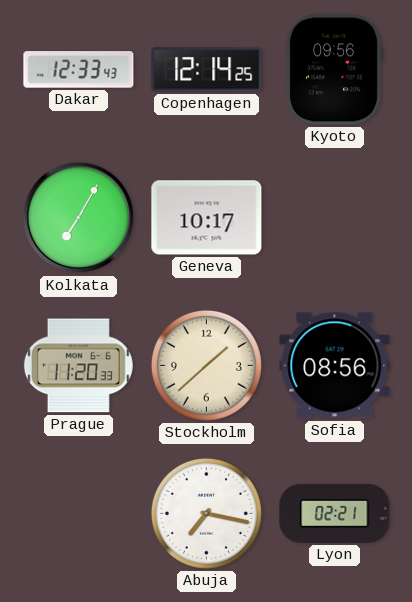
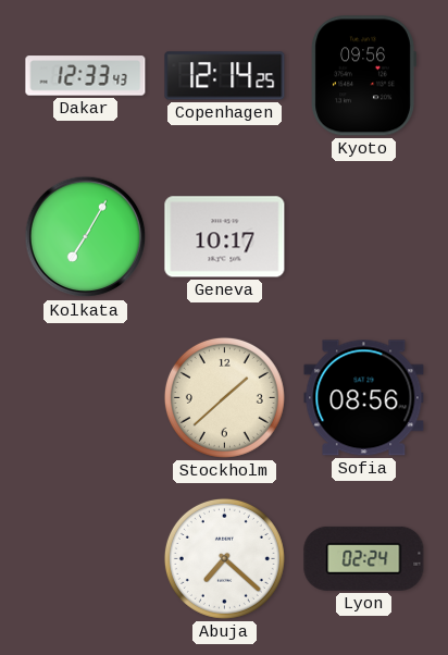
Prague: 11:20 -> none
Abuja: 7:17 -> 7:22
Lyon: 02:21 -> 02:24
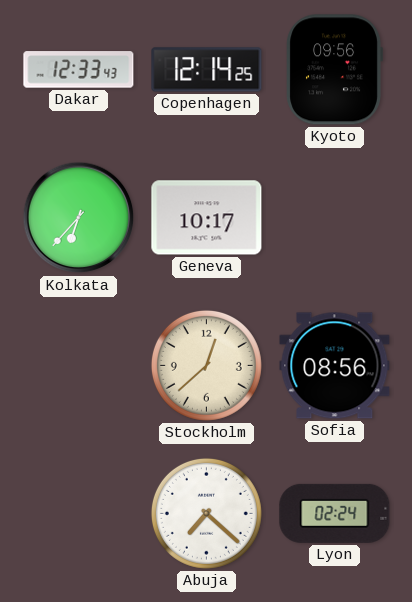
Kolkata: 7:05 -> 6:37
Stockholm: 1:38 -> 12:38
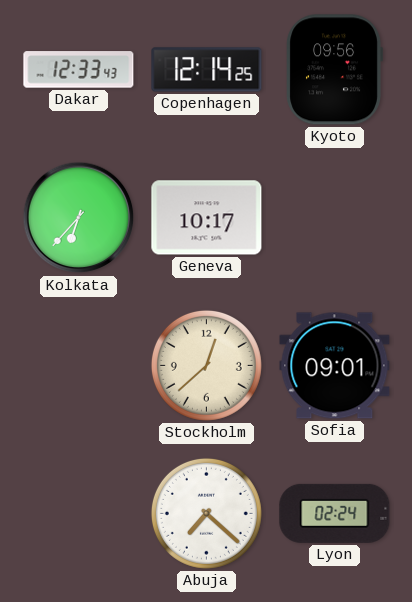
Sofia: 08:56 -> 09:01
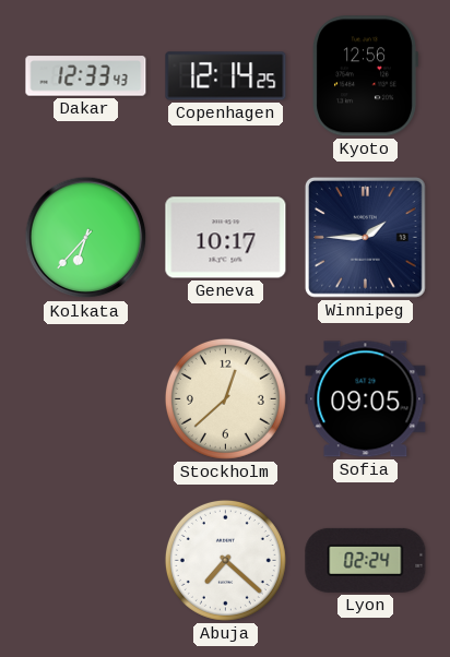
Kyoto: 09:56 -> 12:56
Winnipeg: none -> 1:45
Sofia: 09:01 -> 09:05
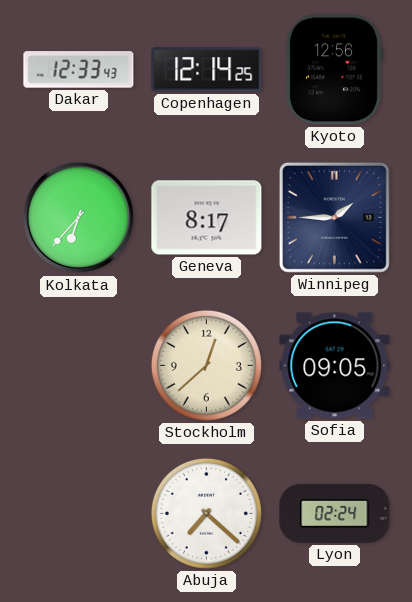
Geneva: 10:17 -> 8:17
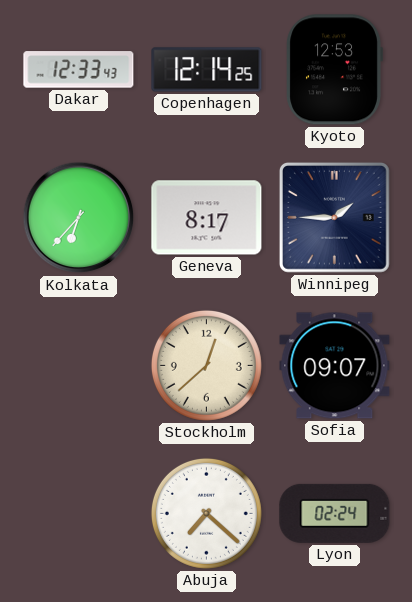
Kyoto: 12:56 -> 12:53
Sofia: 09:05 -> 09:07
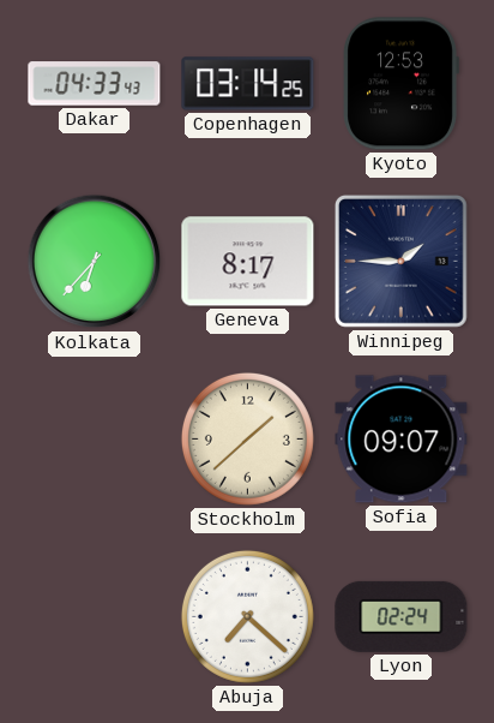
Dakar: 12:33 -> 04:33
Copenhagen: 12:14 -> 03:14
Stockholm: 12:38 -> 1:38
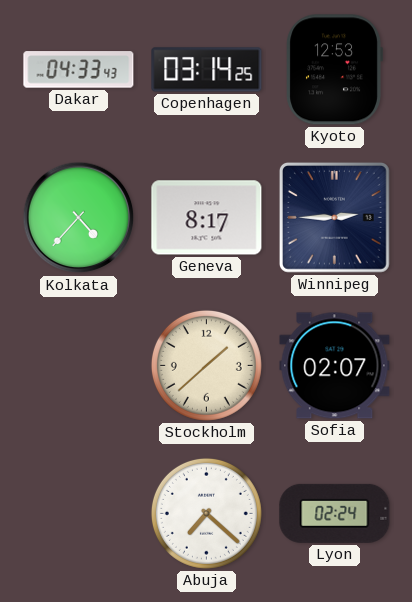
Kolkata: 6:37 -> 4:37
Winnipeg: 1:45 -> 2:45
Sofia: 09:07 -> 02:07
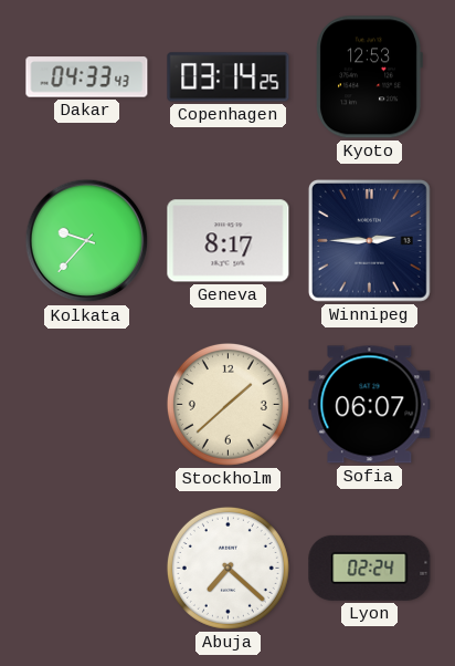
Kolkata: 4:37 -> 9:37
Sofia: 02:07 -> 06:07
